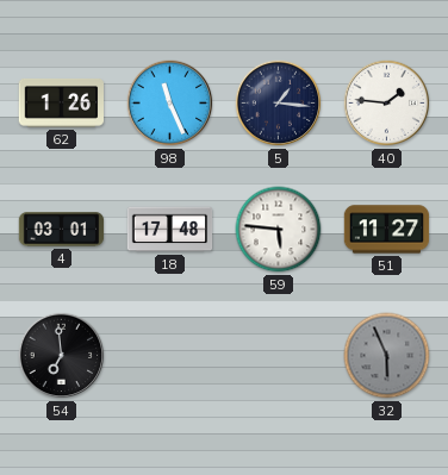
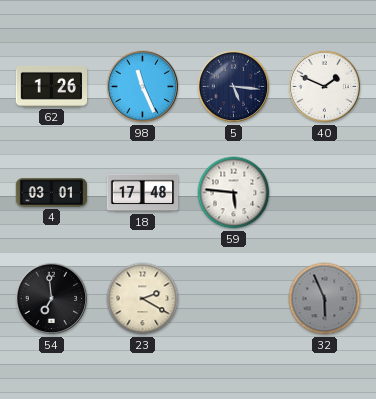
5: 1:16 -> 5:16
40: 1:46 -> 1:49
51: 11:27 -> none
23: none -> 2:20
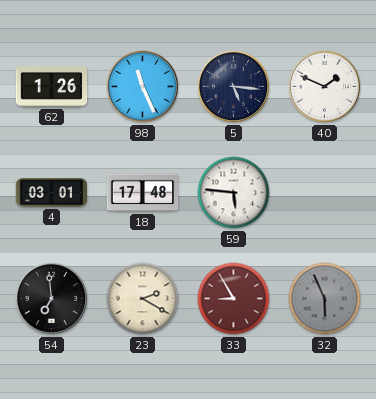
33: none -> 8:55
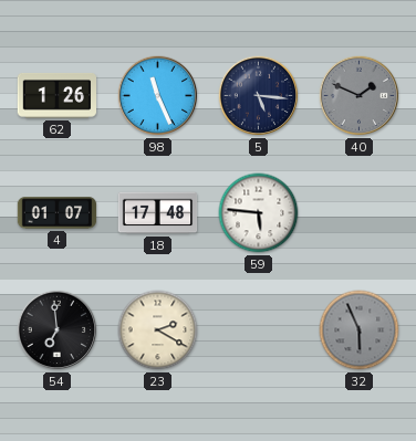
40 dial: white -> grey
4: 03:01 -> 01:07
33: 8:55 -> none
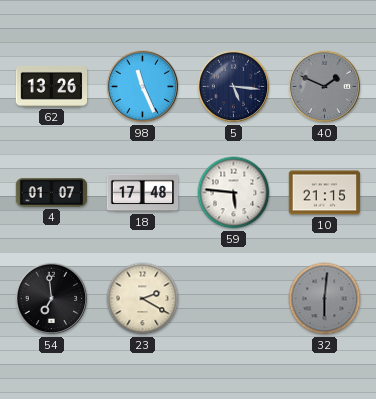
62: 1:26 -> 13:26
10: none -> 21:15
32: 5:56 -> 6:01
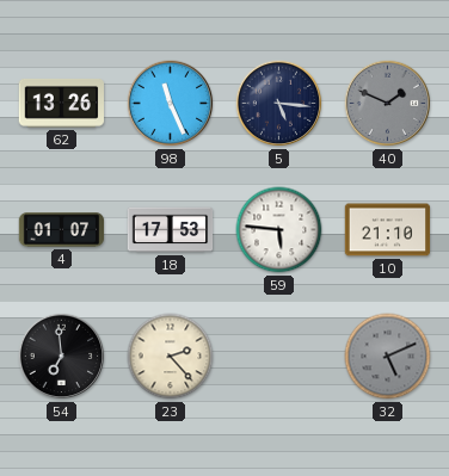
18: 17:48 -> 17:53
10: 21:15 -> 21:10
23: 2:20 -> 2:23
32: 6:01 -> 5:11
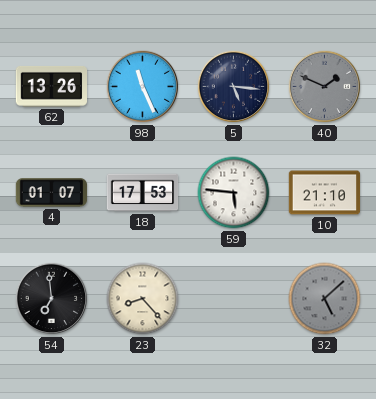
23: 2:23 -> 8:23
32: 5:11 -> 5:08
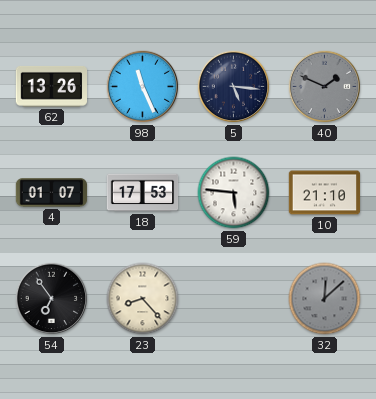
54: 6:59 -> 6:54
32: 5:08 -> 12:08
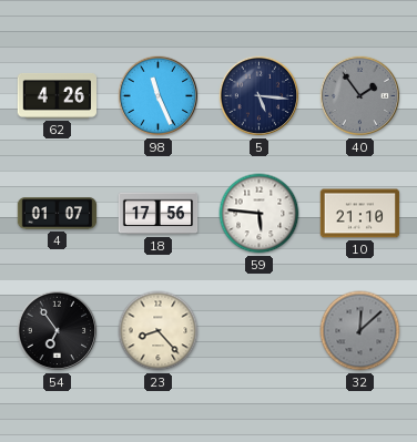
62: 13:26 -> 4:26
40: 1:49 -> 1:54
18: 17:53 -> 17:56
